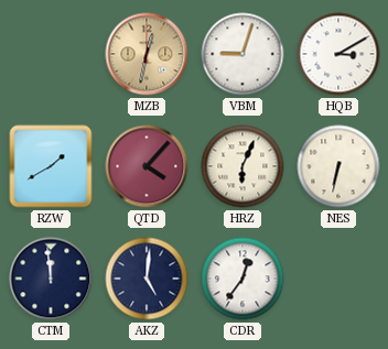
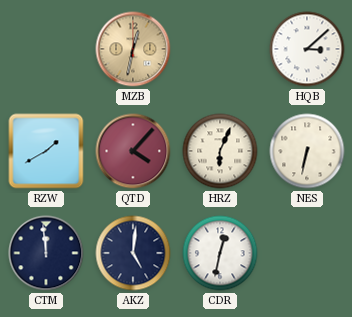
VBM: 9:03 -> none
HQB: 3:10 -> 3:08
CDR: 12:36 -> 12:32
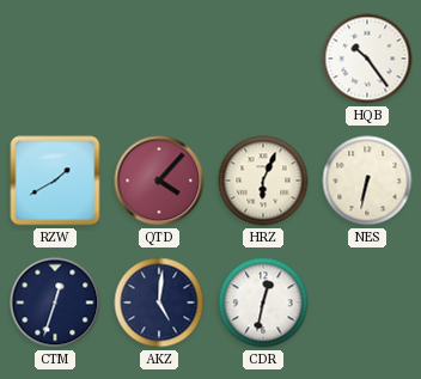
MZB: 12:32 -> none
HQB: 3:08 -> 10:24
CTM: 11:59 -> 12:33
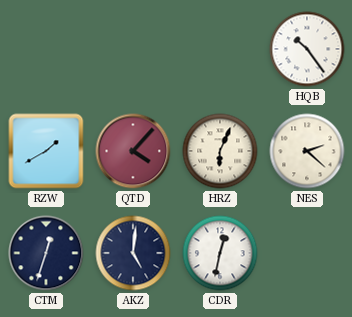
NES: 6:32 -> 2:22
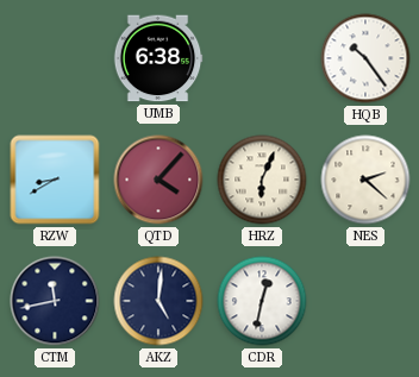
UMB: none -> 6:38
RZW: 1:40 -> 8:40
CTM: 12:33 -> 11:43
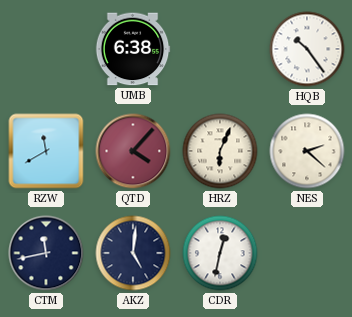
RZW: 8:40 -> 11:40
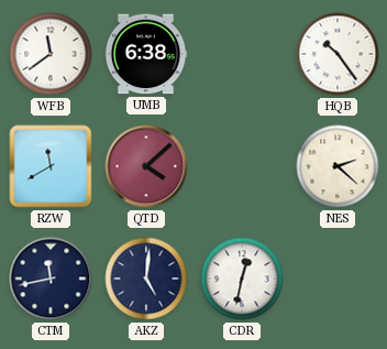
WFB: none -> 11:39
QTD: 4:07 -> 4:08
HRZ: 6:04 -> none
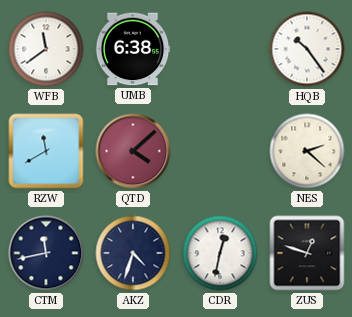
AKZ: 5:01 -> 4:33
ZUS: none -> 12:48
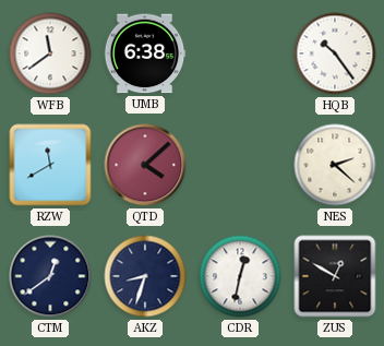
CTM: 11:43 -> 12:39
AKZ: 4:33 -> 8:33
ZUS: 12:48 -> 12:50
